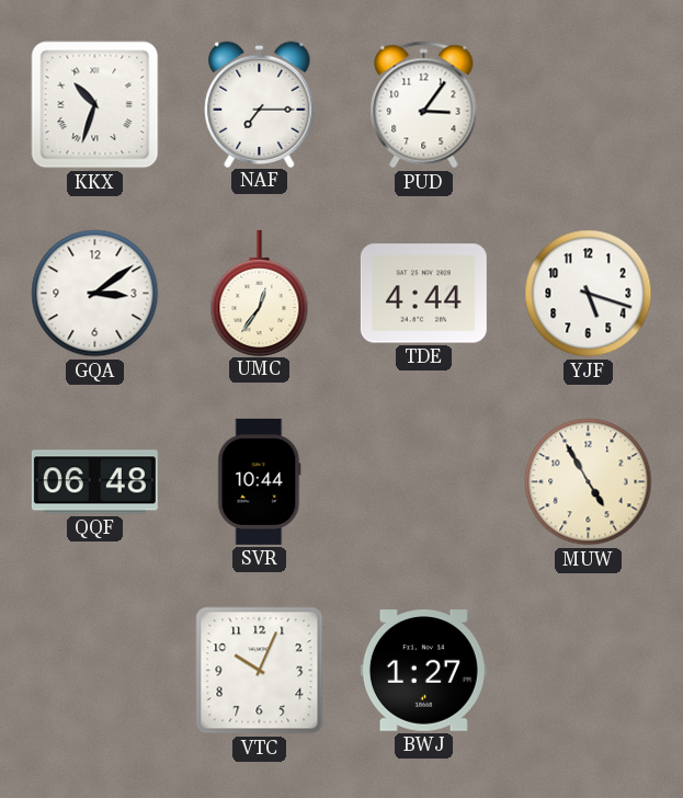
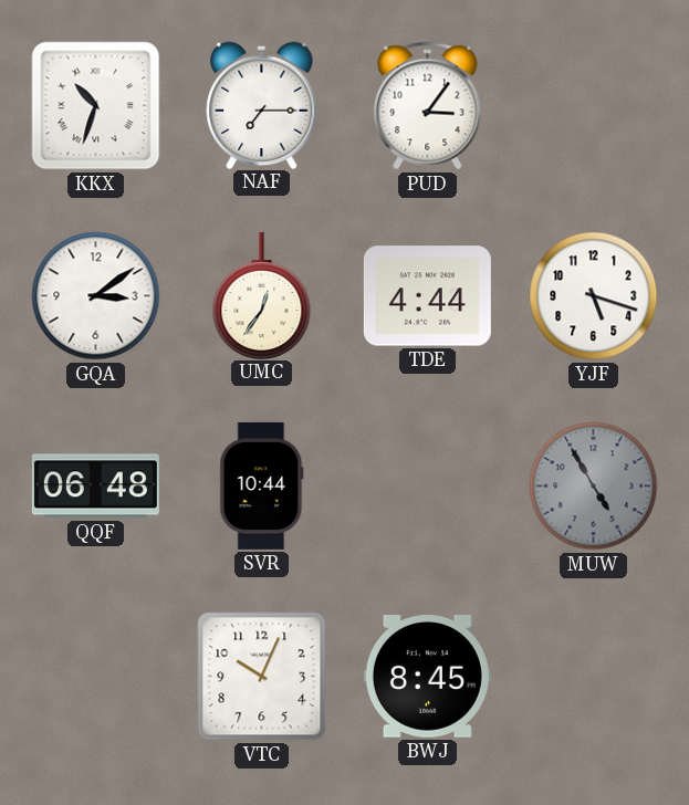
MUW dial: cream -> grey
BWJ: 1:27 -> 8:45
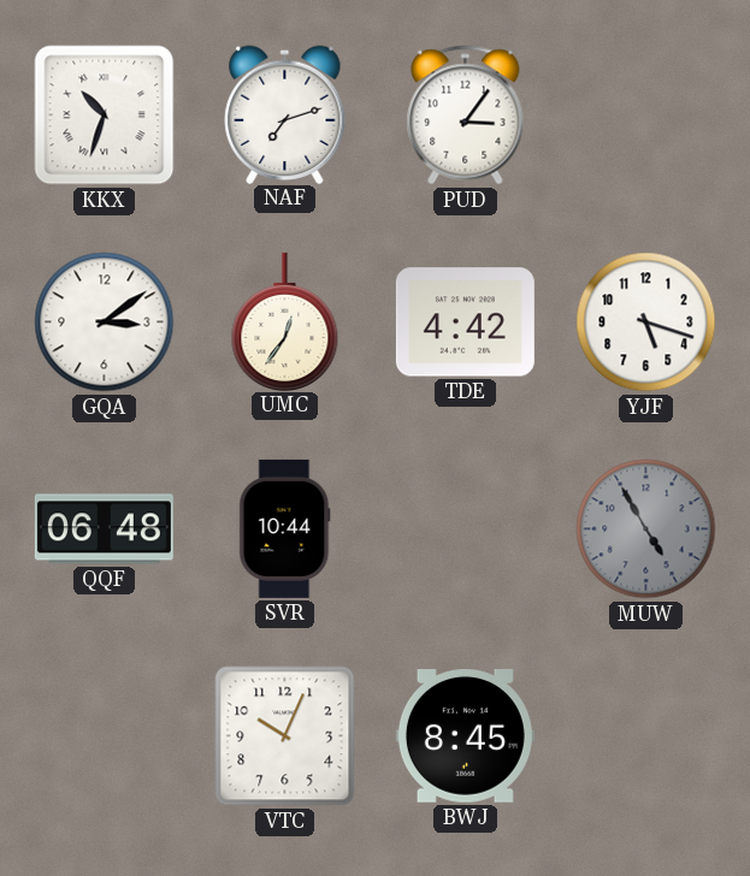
NAF: 7:15 -> 7:12
TDE: 4:44 -> 4:42
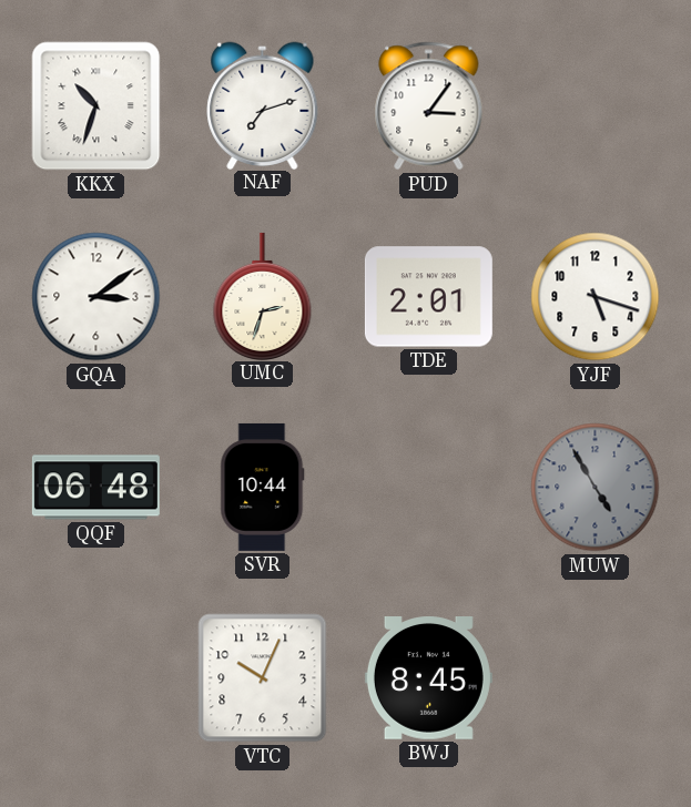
UMC: 12:36 -> 2:33
TDE: 4:42 -> 2:01
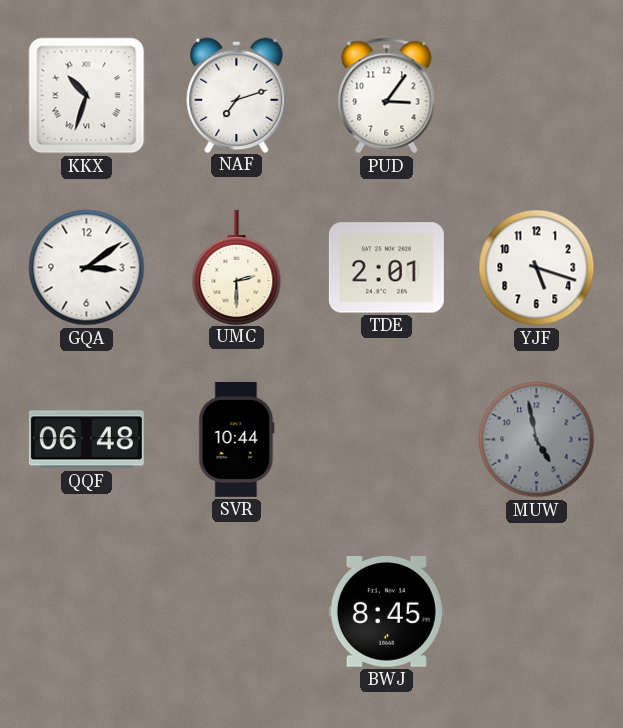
UMC: 2:33 -> 2:30
MUW: 4:55 -> 4:58
VTC: 10:04 -> none
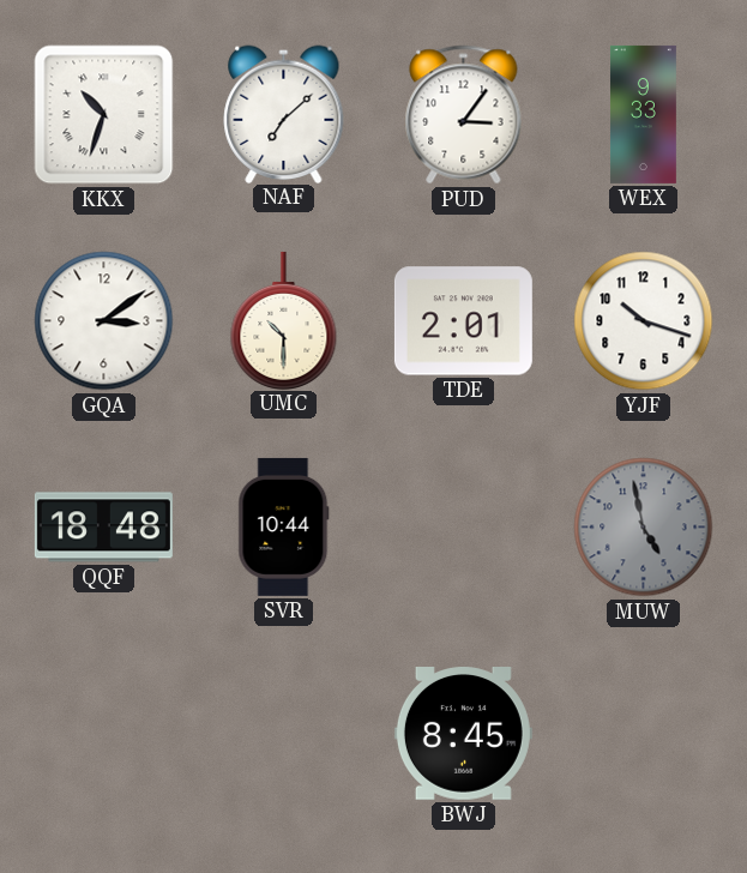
NAF: 7:12 -> 7:08
WEX: none -> 9:33
UMC: 2:30 -> 10:30
YJF: 5:18 -> 10:18
QQF: 06:48 -> 18:48
